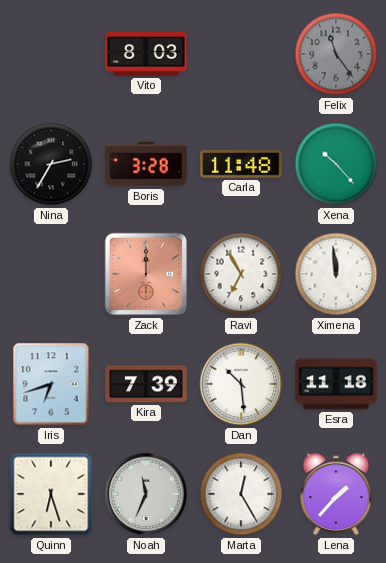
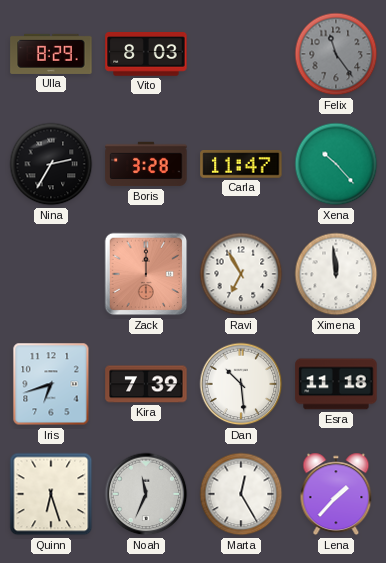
Ulla: none -> 8:29
Carla: 11:48 -> 11:47
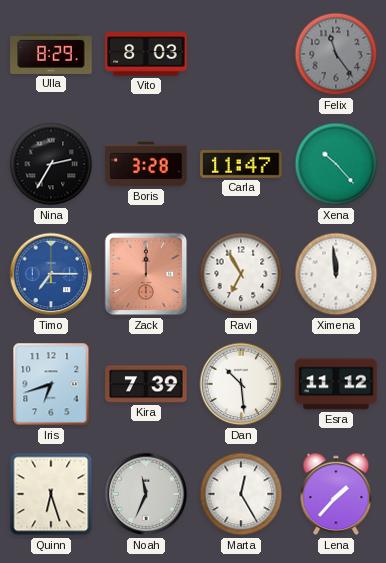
Timo: none -> 7:15
Esra: 11:18 -> 11:12
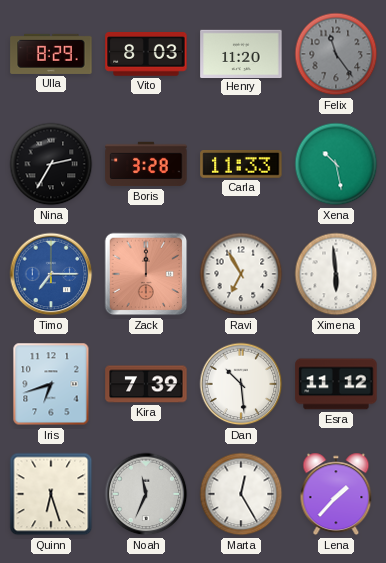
Henry: none -> 11:20
Carla: 11:47 -> 11:33
Xena: 10:23 -> 10:28
Ximena: 11:59 -> 5:59
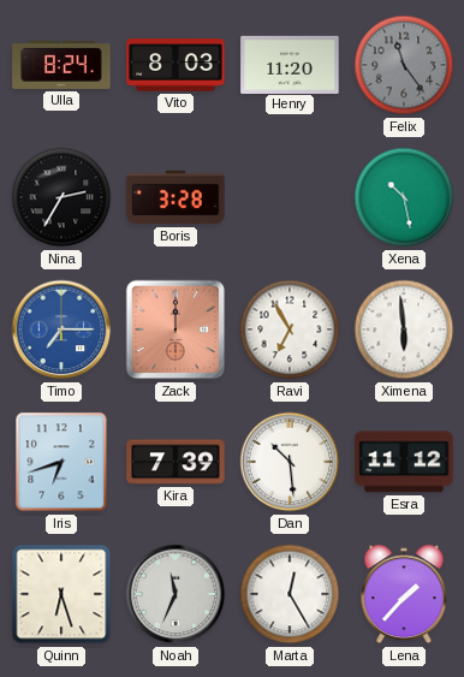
Ulla: 8:29 -> 8:24
Carla: 11:33 -> none
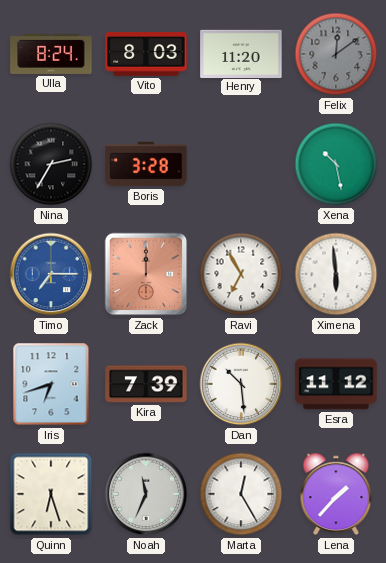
Felix: 11:24 -> 12:09
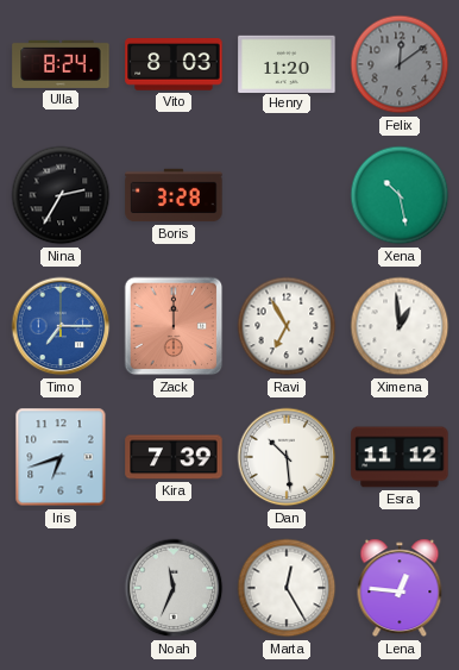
Ximena: 5:59 -> 12:59
Quinn: 6:27 -> none
Lena: 1:37 -> 12:46
